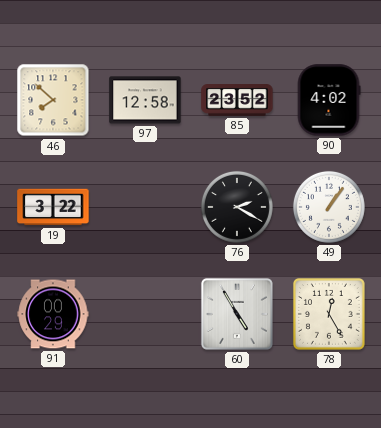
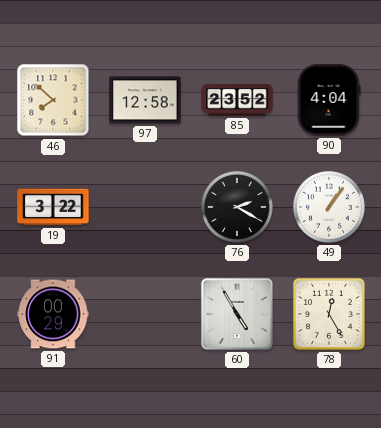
90: 4:02 -> 4:04
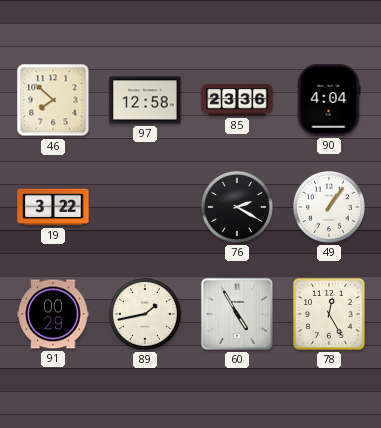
85: 23:52 -> 23:36
89: none -> 1:43
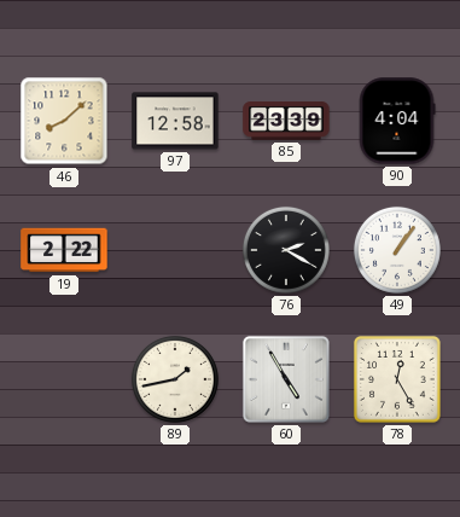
46: 7:52 -> 8:08
85: 23:36 -> 23:39
19: 3:22 -> 2:22
91: 00:29 -> none
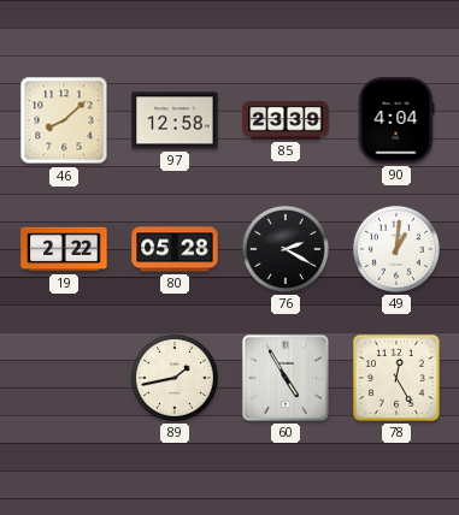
80: none -> 05:28
49: 1:06 -> 1:01
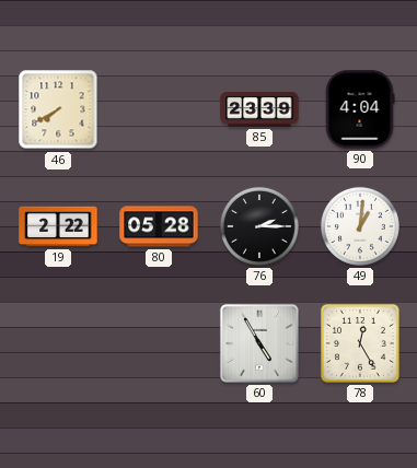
46: 8:08 -> 7:40
97: 12:58 -> none
76: 2:20 -> 2:15
89: 1:43 -> none
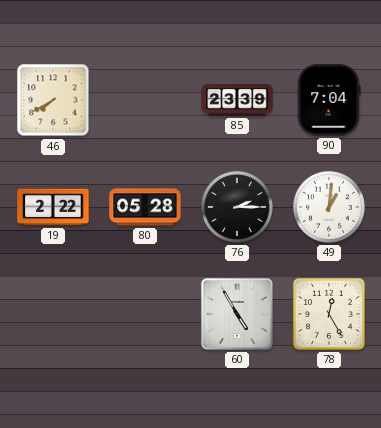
90: 4:04 -> 7:04
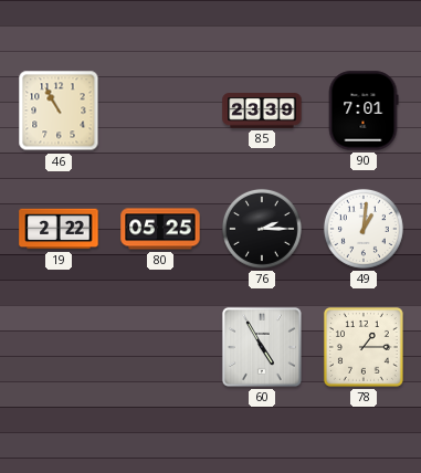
46: 7:40 -> 10:55
90: 7:04 -> 7:01
80: 05:28 -> 05:25
78: 12:25 -> 1:15
